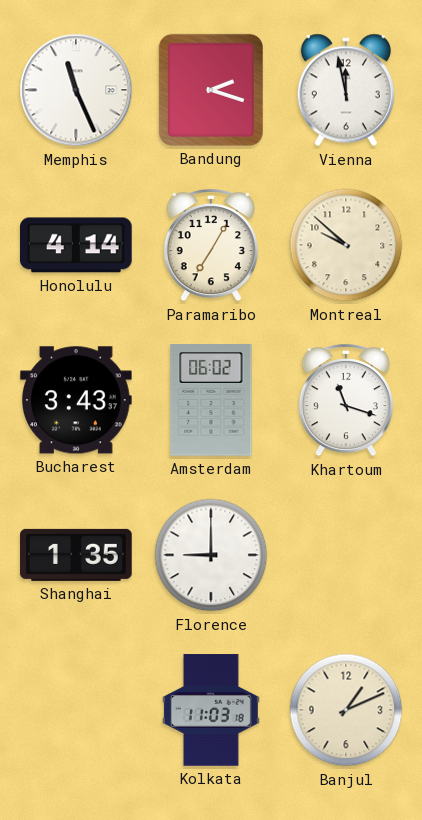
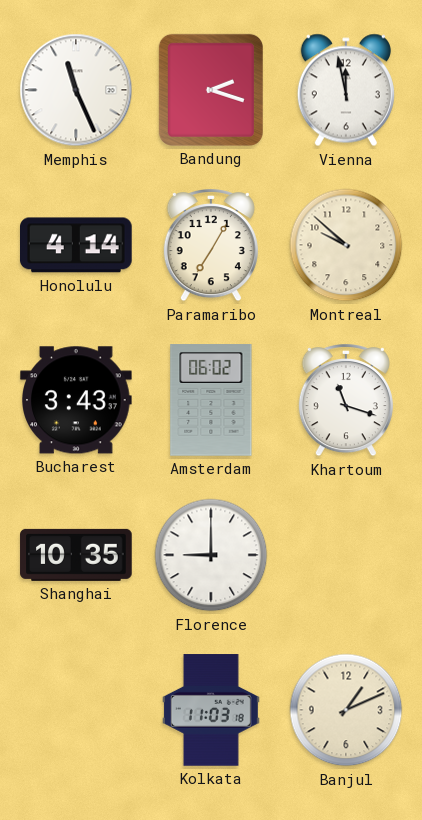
Shanghai: 1:35 -> 10:35
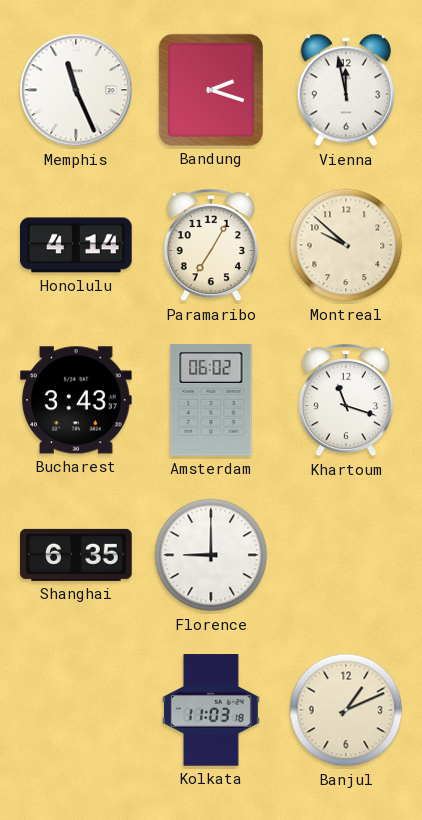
Shanghai: 10:35 -> 6:35
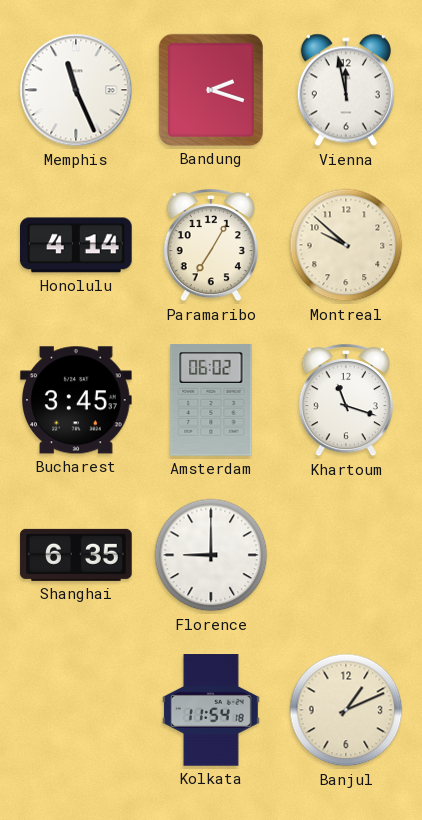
Bucharest: 3:43 -> 3:45
Kolkata: 11:03 -> 11:54
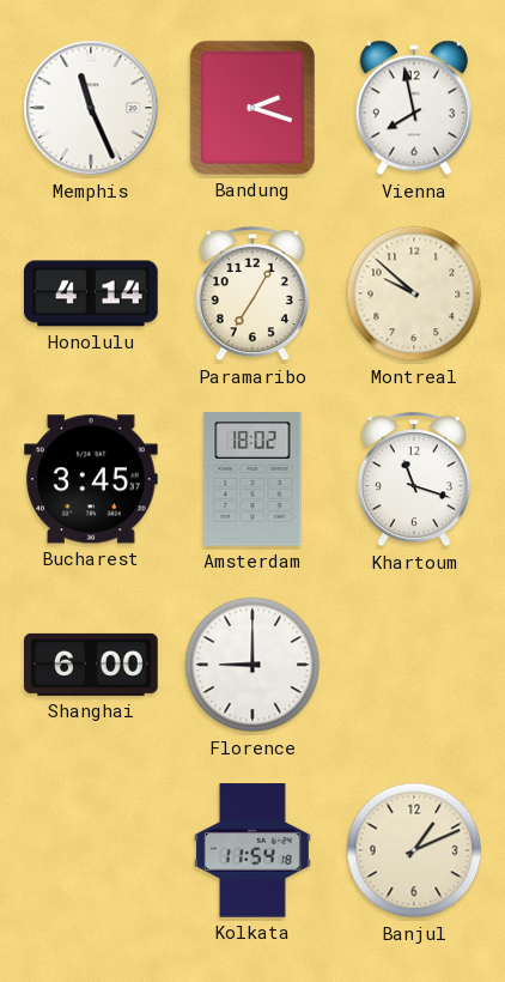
Vienna: 11:58 -> 7:58
Amsterdam: 06:02 -> 18:02
Shanghai: 6:35 -> 6:00
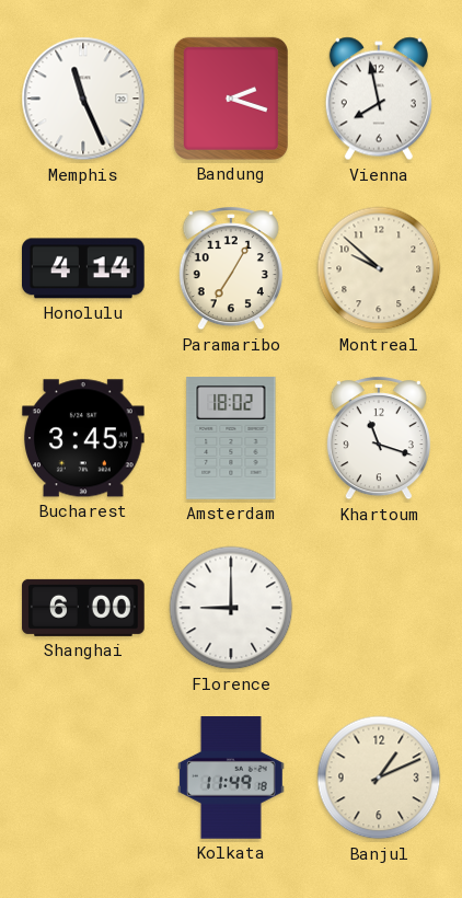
Kolkata: 11:54 -> 11:49
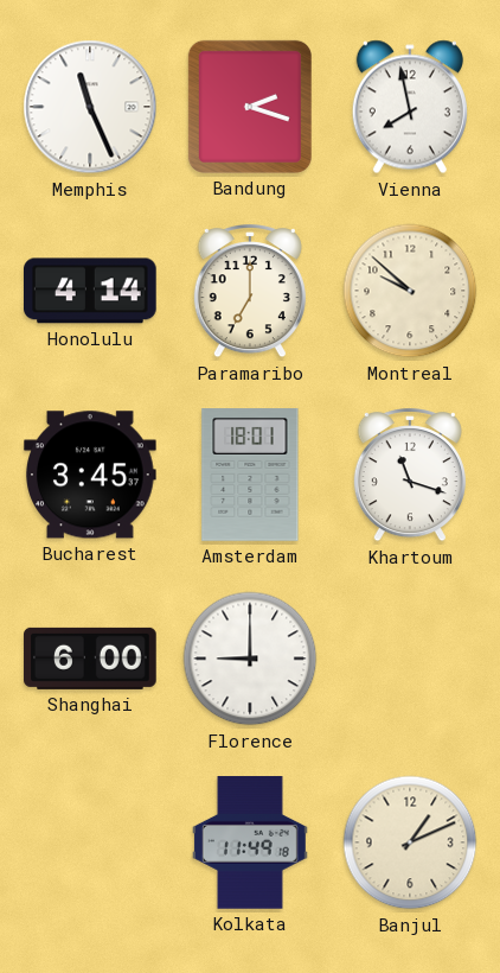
Paramaribo: 7:05 -> 7:00
Amsterdam: 18:02 -> 18:01
